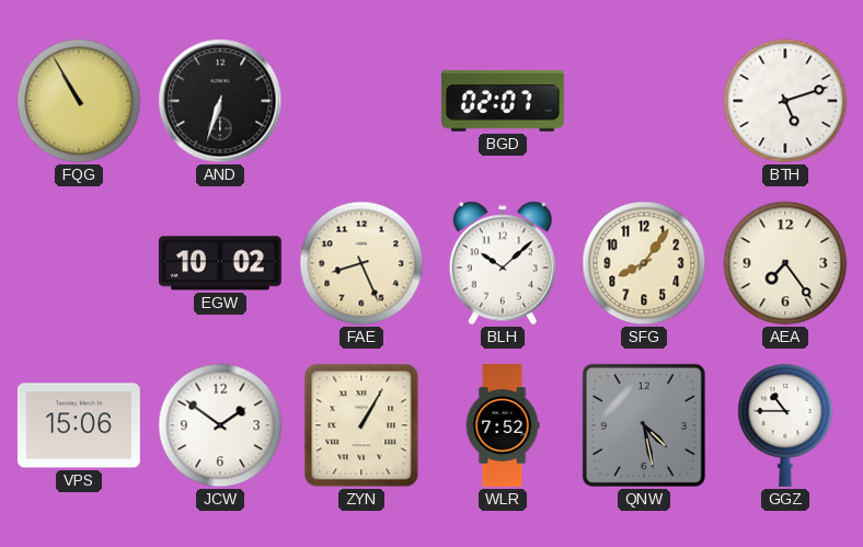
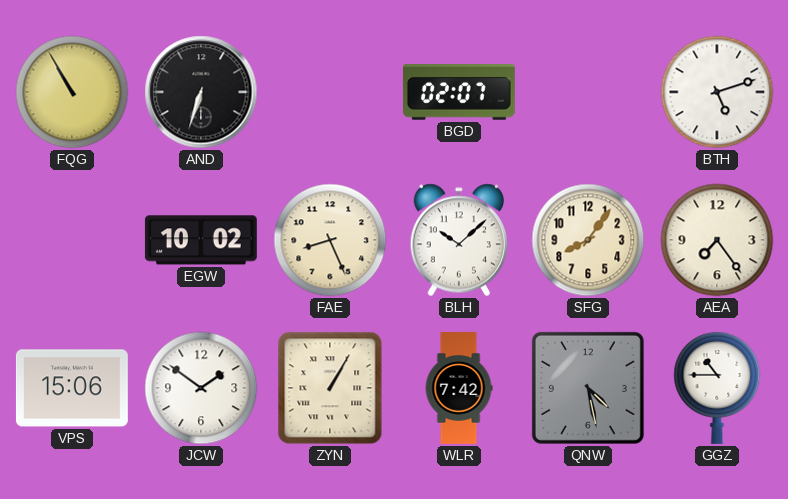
WLR: 7:52 -> 7:42
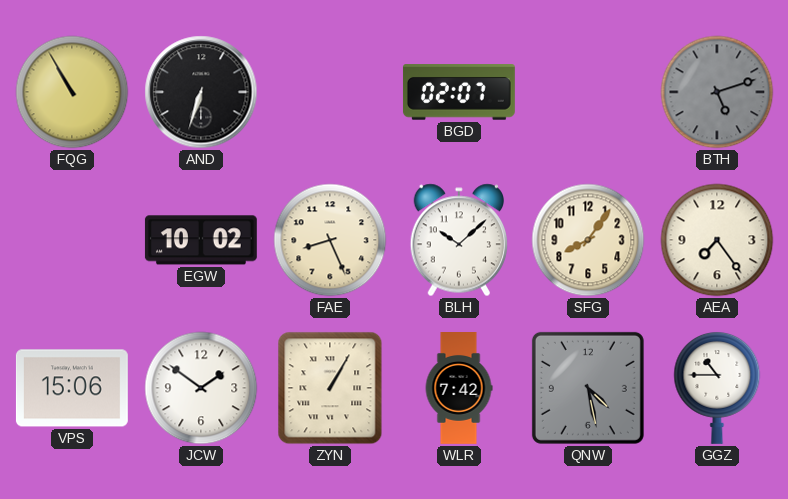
BTH dial: white -> grey
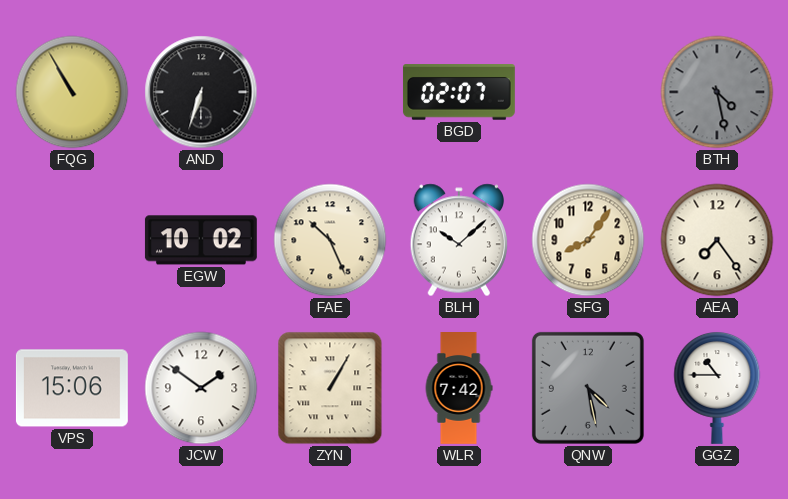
BTH: 5:12 -> 4:28
FAE: 8:26 -> 10:26
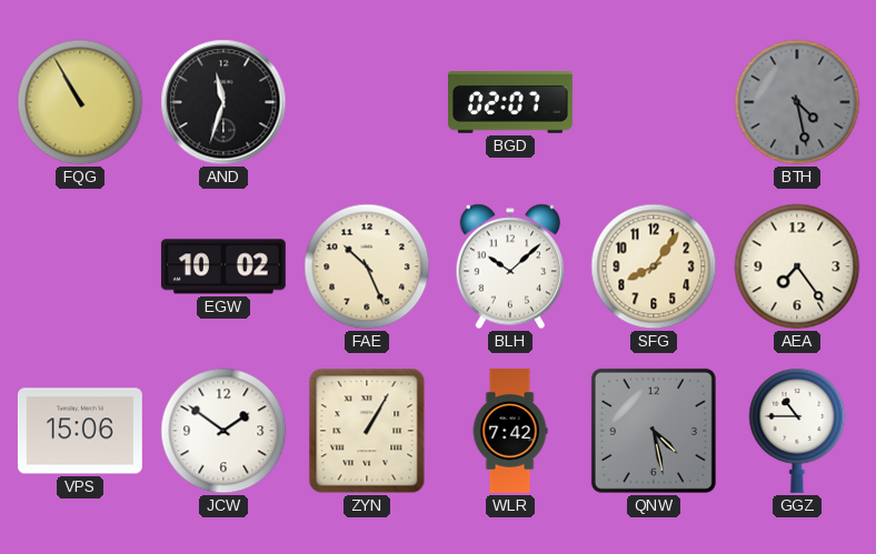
AND: 6:33 -> 11:33
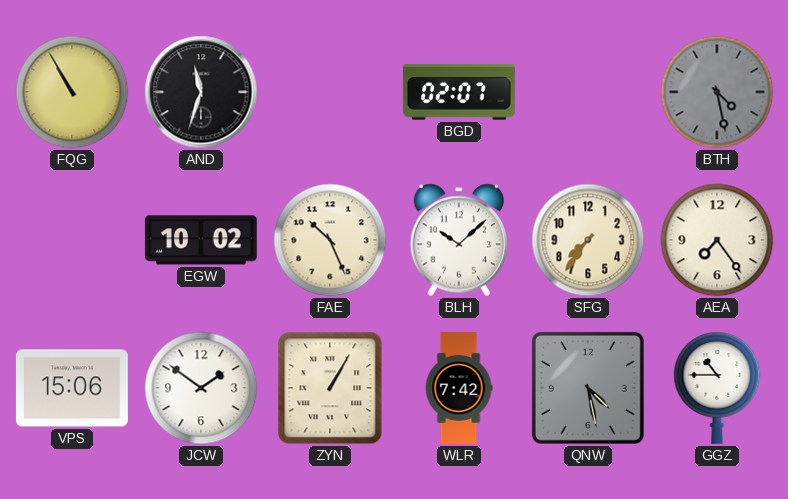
SFG: 8:06 -> 7:36
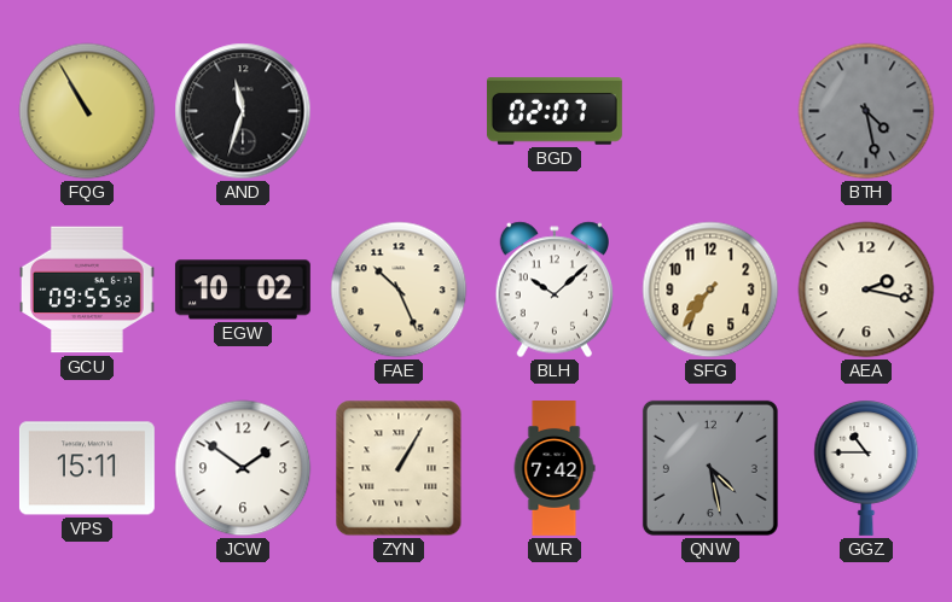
GCU: none -> 09:55
AEA: 7:24 -> 2:17
VPS: 15:06 -> 15:11
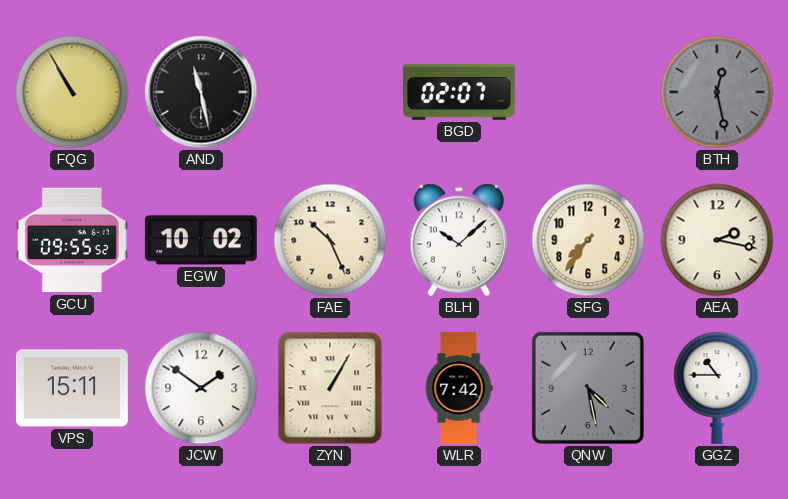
AND: 11:33 -> 11:28
BTH: 4:28 -> 12:28
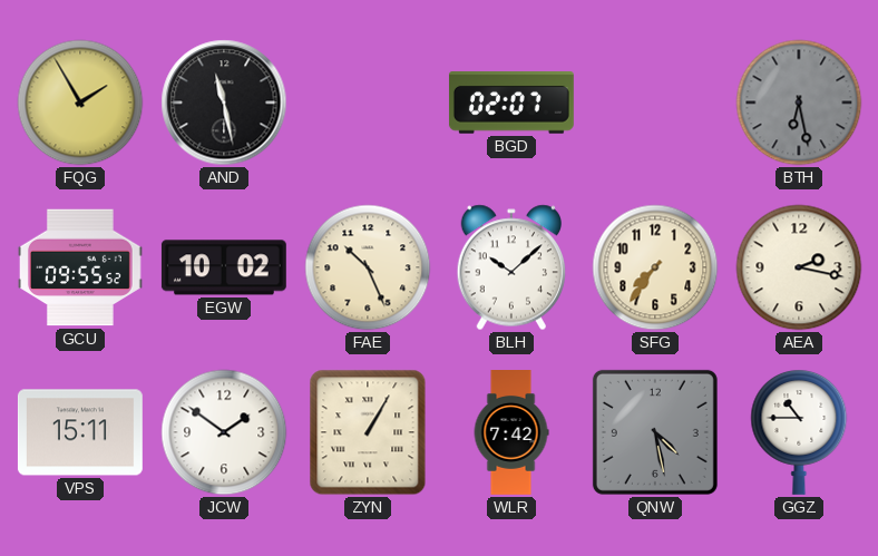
FQG: 10:55 -> 1:55
BTH: 12:28 -> 6:28
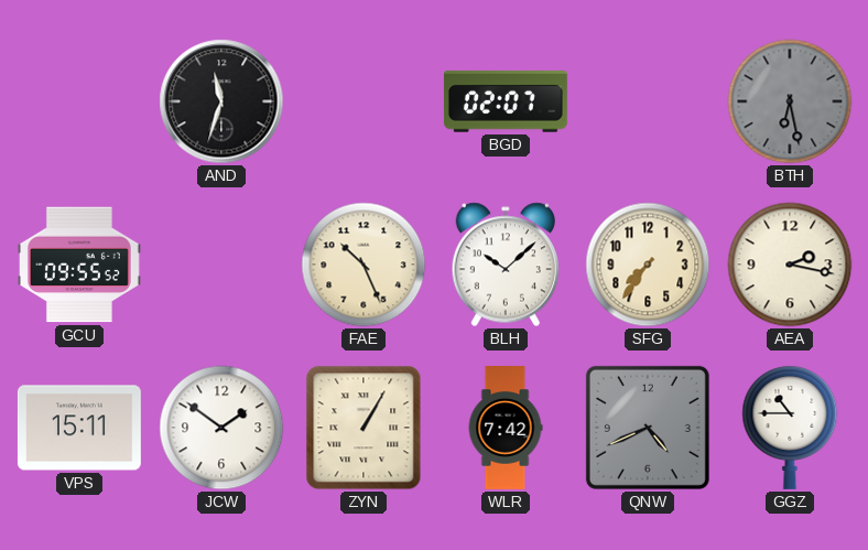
FQG: 1:55 -> none
AND: 11:28 -> 11:33
EGW: 10:02 -> none
QNW: 4:28 -> 4:41
